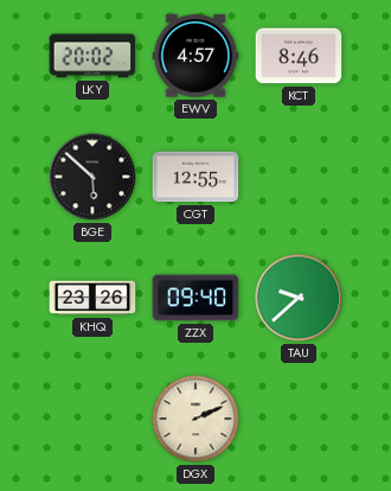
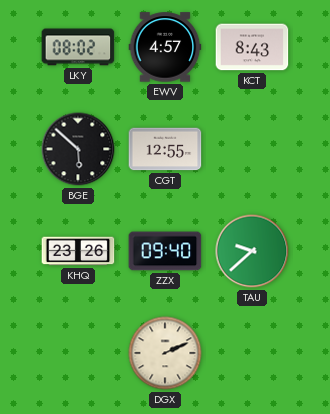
LKY: 20:02 -> 08:02
KCT: 8:46 -> 8:43
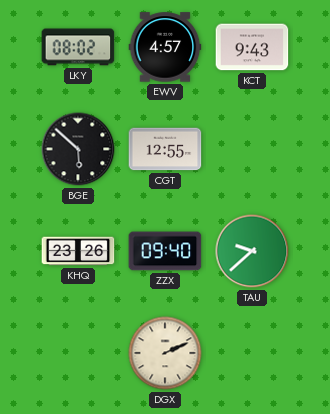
KCT: 8:43 -> 9:43
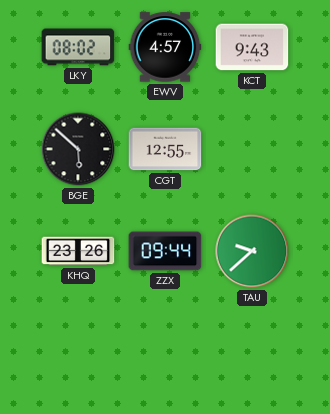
ZZX: 09:40 -> 09:44
DGX: 2:11 -> none
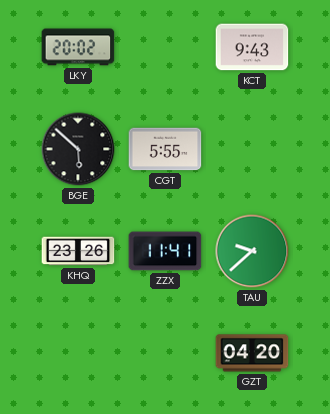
LKY: 08:02 -> 20:02
EWV: 4:57 -> none
CGT: 12:55 -> 5:55
ZZX: 09:44 -> 11:41
GZT: none -> 04:20
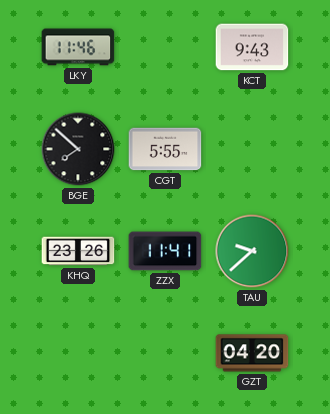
LKY: 20:02 -> 11:46
BGE: 5:52 -> 7:52
